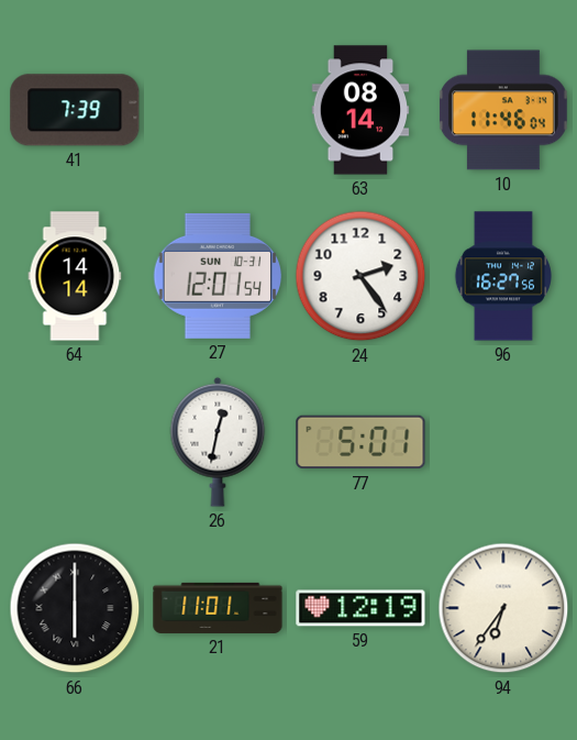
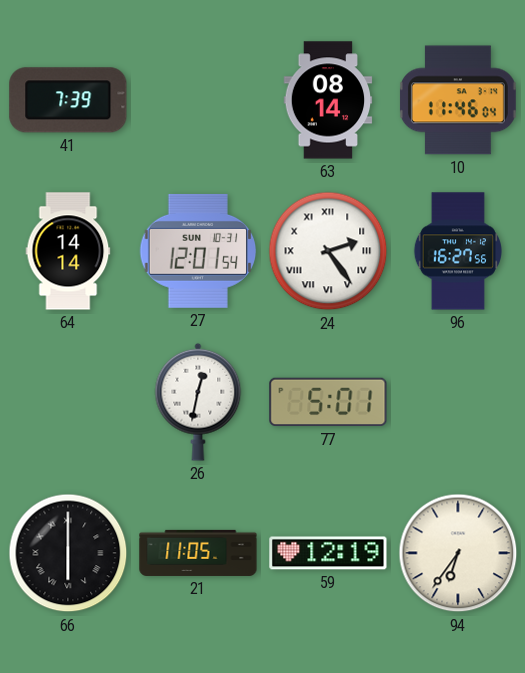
24 numerals: Arabic -> Roman
21: 11:01 -> 11:05
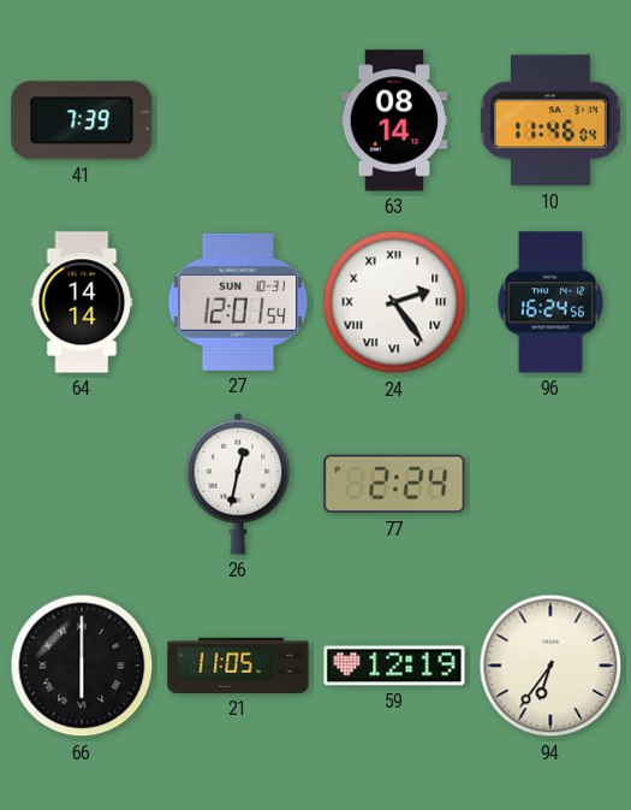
96: 16:27 -> 16:24
77: 5:01 -> 2:24
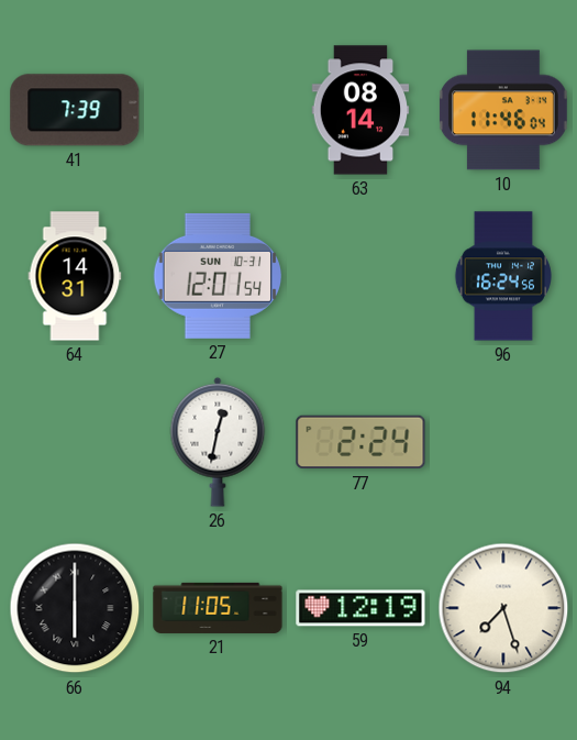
64: 14:14 -> 14:31
24: 2:24 -> none
94: 6:36 -> 7:27
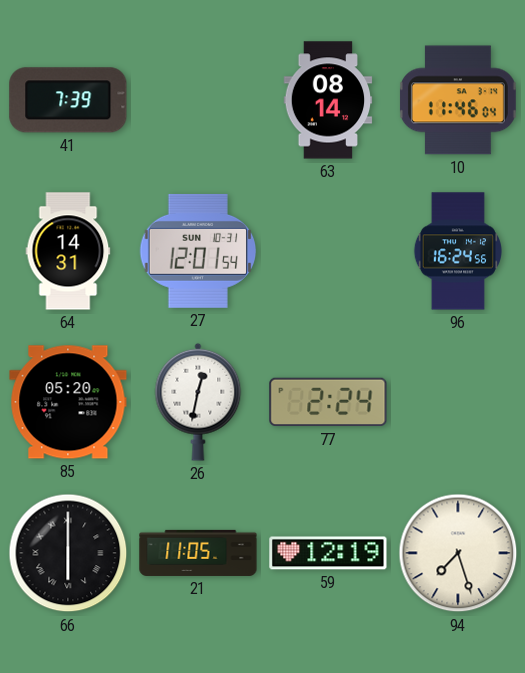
85: none -> 05:20
